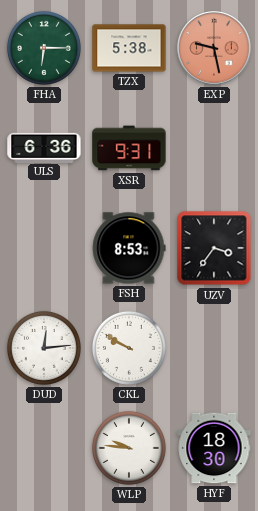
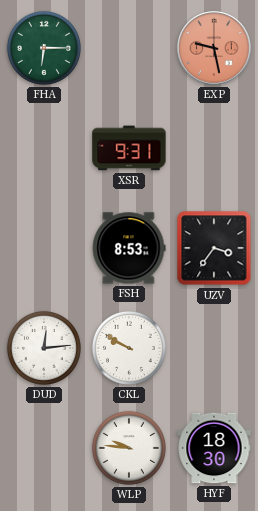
TZX: 5:38 -> none
ULS: 6:36 -> none
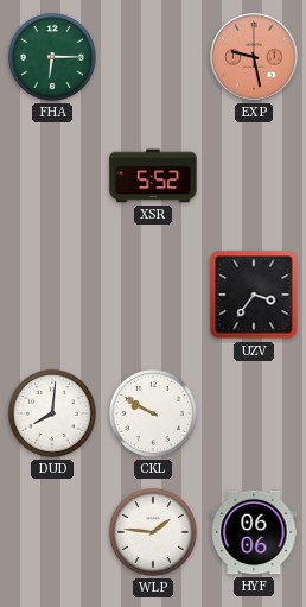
XSR: 9:31 -> 5:52
FSH: 8:53 -> none
DUD: 12:14 -> 8:01
WLP: 9:46 -> 1:46
HYF: 18:30 -> 06:06
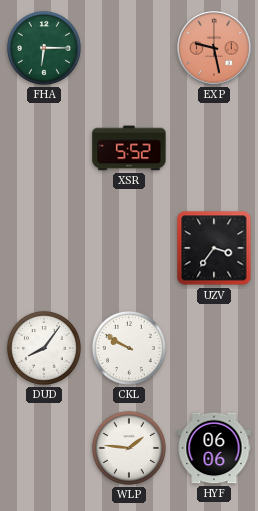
DUD: 8:01 -> 8:06
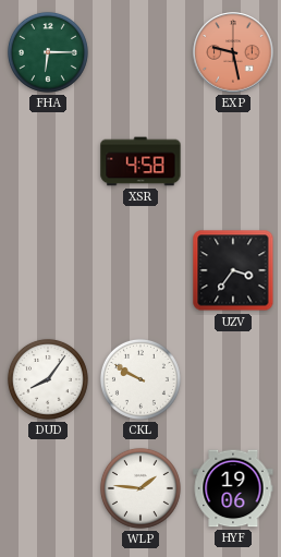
XSR: 5:52 -> 4:58
HYF: 06:06 -> 19:06
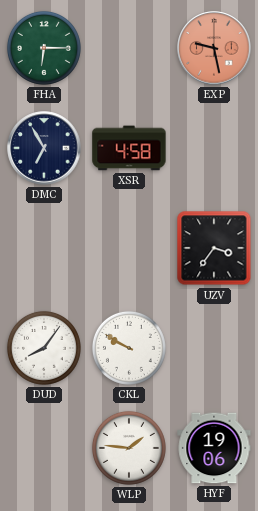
DMC: none -> 6:55
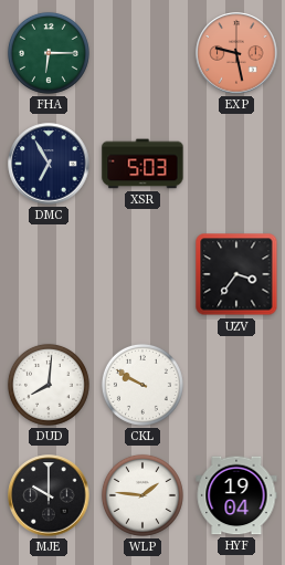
XSR: 4:58 -> 5:03
DUD: 8:06 -> 8:01
MJE: none -> 10:00
HYF: 19:06 -> 19:04
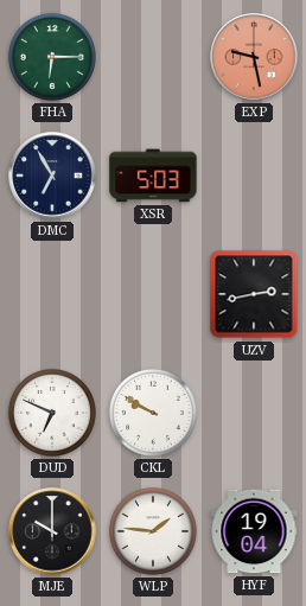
UZV: 3:36 -> 2:43
DUD: 8:01 -> 6:49
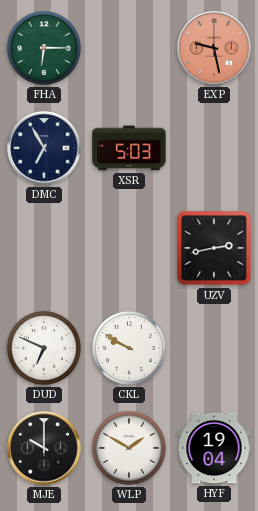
WLP: 1:46 -> 1:50
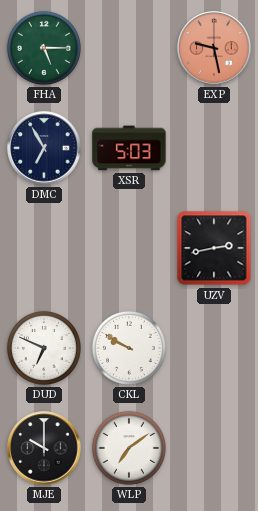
FHA: 6:15 -> 5:15
WLP: 1:50 -> 7:09
HYF: 19:04 -> none
